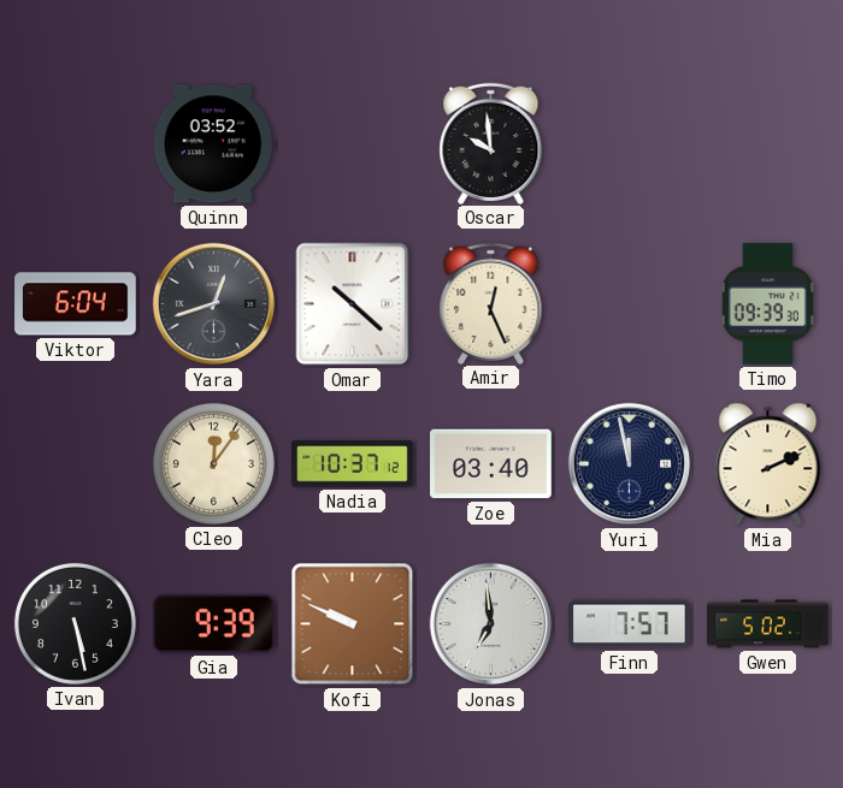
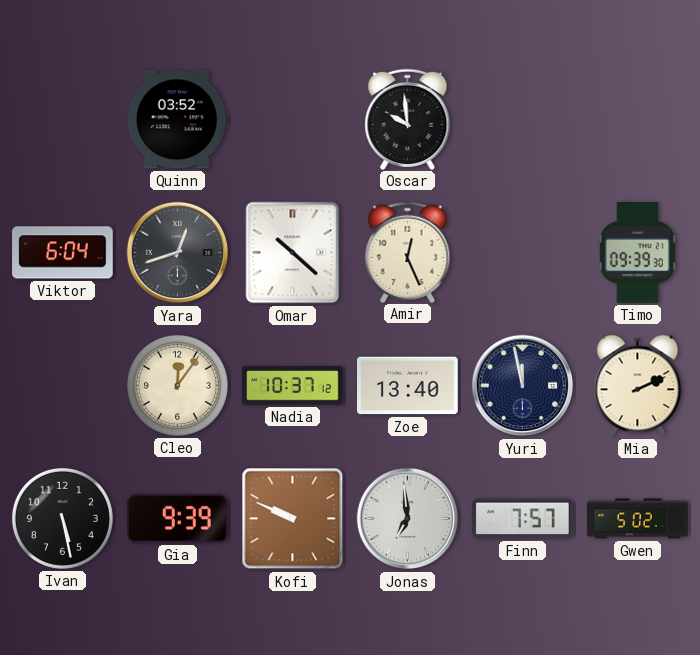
Zoe: 03:40 -> 13:40
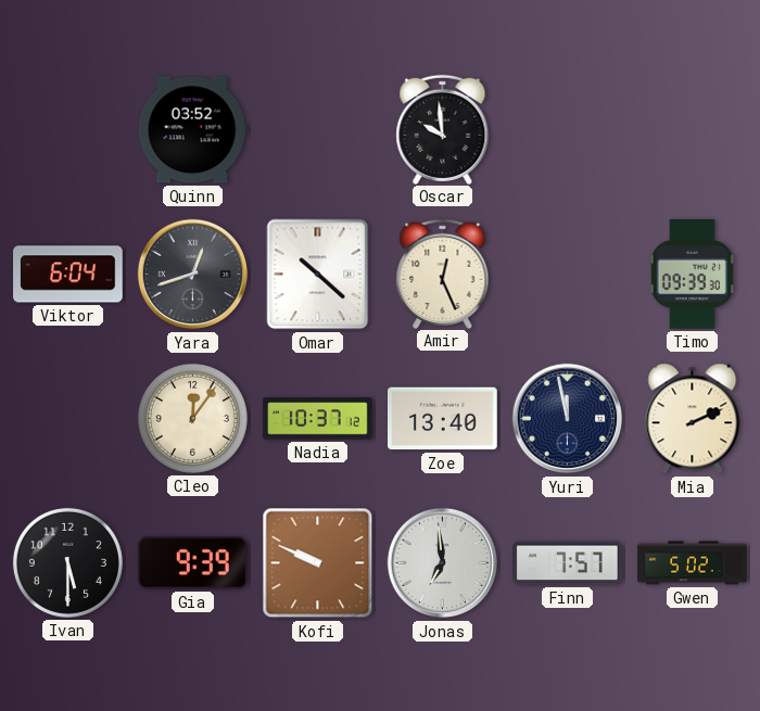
Ivan: 5:28 -> 5:30
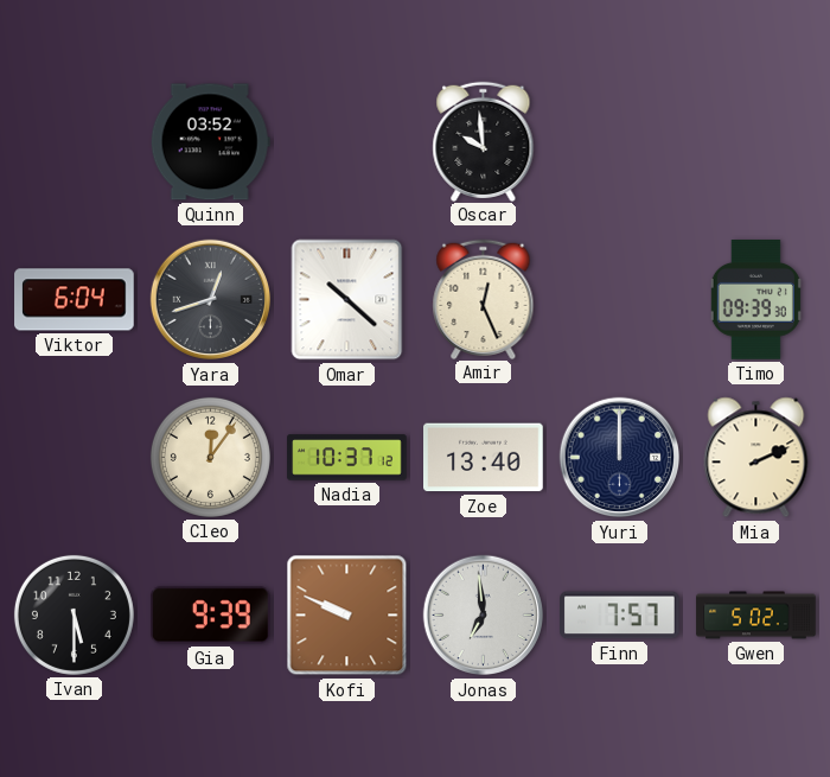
Yuri: 11:58 -> 12:00
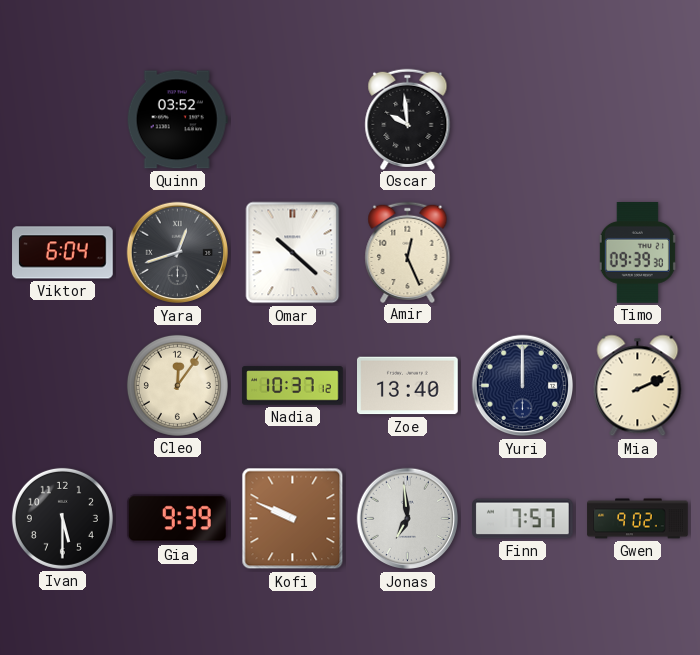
Gwen: 5:02 -> 9:02
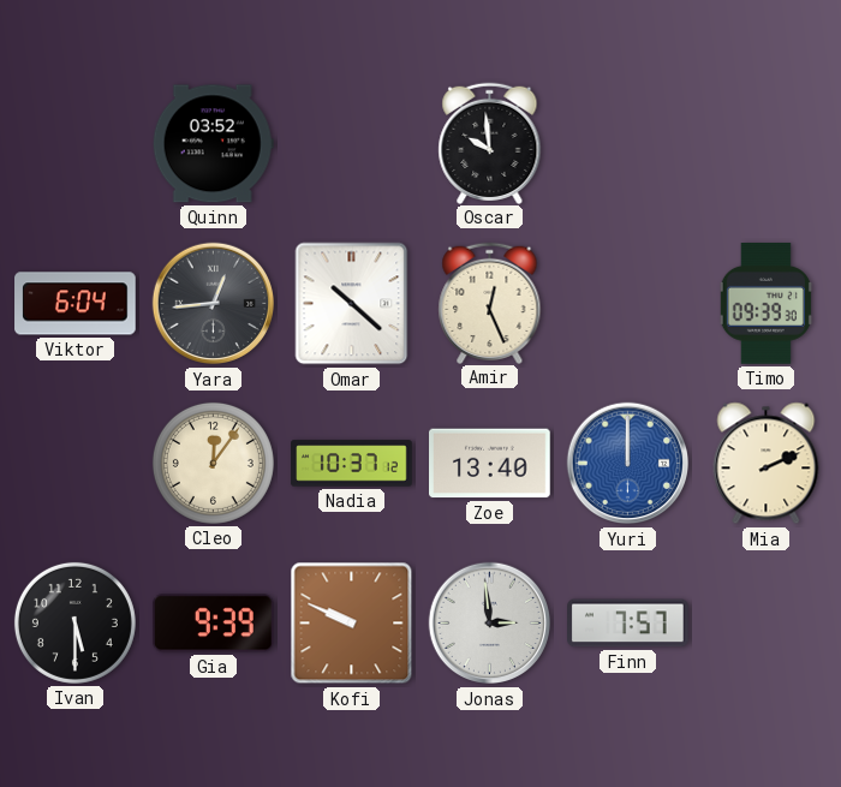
Yara: 12:42 -> 12:44
Yuri dial: navy -> blue
Jonas: 6:59 -> 2:59
Gwen: 9:02 -> none
